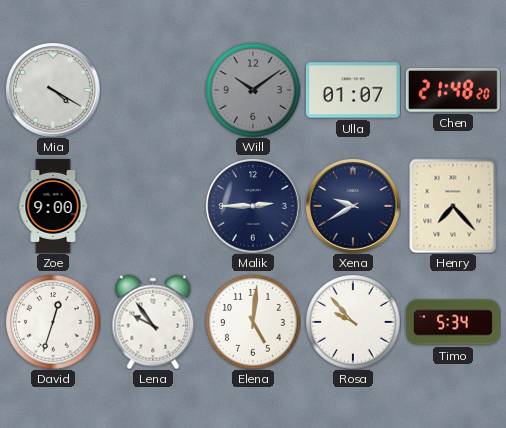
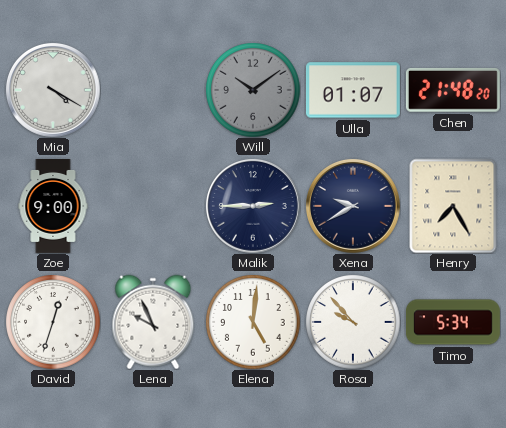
Henry: 7:23 -> 7:25
Lena: 9:54 -> 9:56
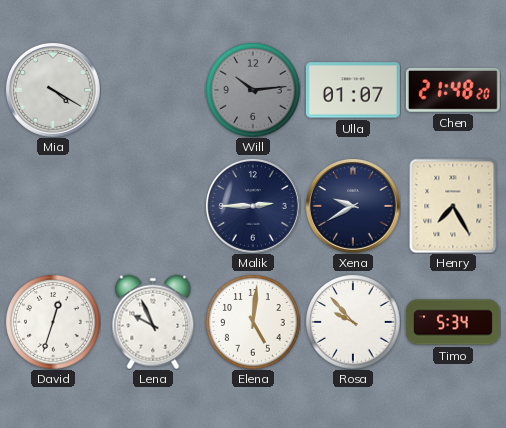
Will: 10:09 -> 10:14
Zoe: 9:00 -> none
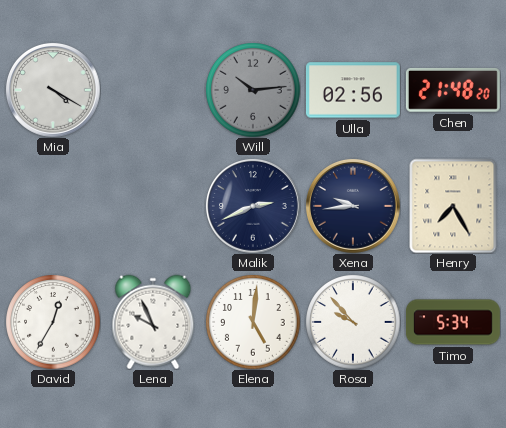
Ulla: 01:07 -> 02:56
Malik: 2:45 -> 2:41
Xena: 9:40 -> 9:44
David: 12:33 -> 12:35
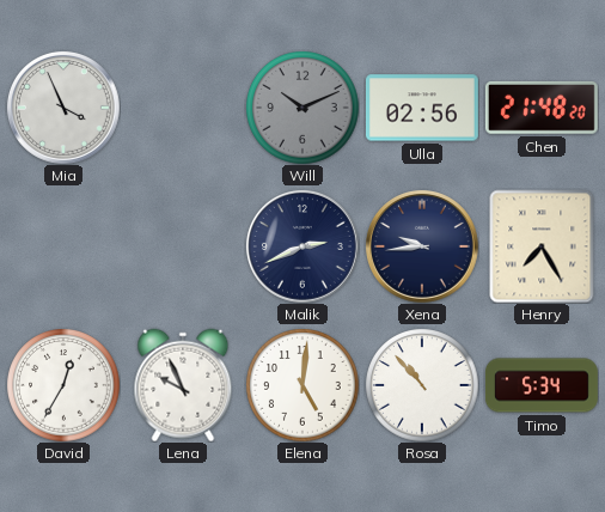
Mia: 4:20 -> 3:56
Will: 10:14 -> 10:11
Rosa: 9:53 -> 10:53
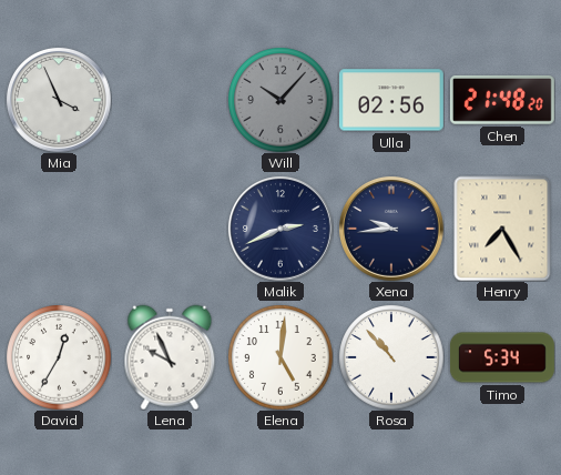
Will: 10:11 -> 10:07
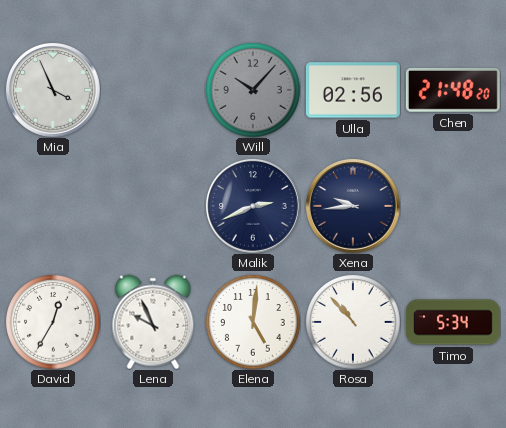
Henry: 7:25 -> none
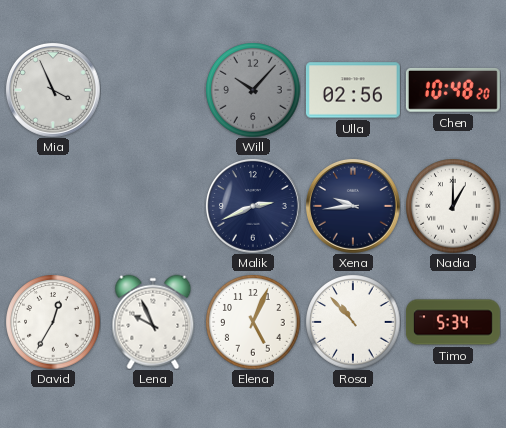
Chen: 21:48 -> 10:48
Nadia: none -> 1:00
Elena: 5:01 -> 5:04
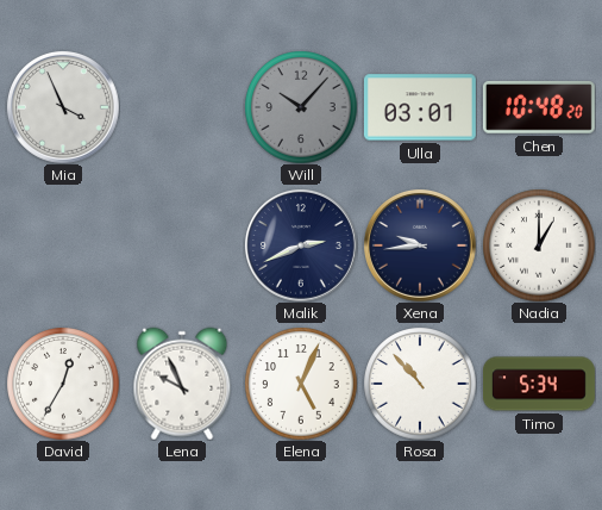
Ulla: 02:56 -> 03:01
